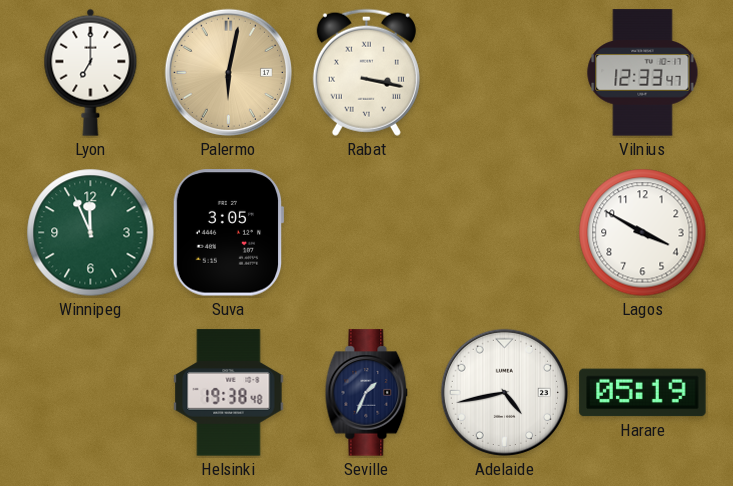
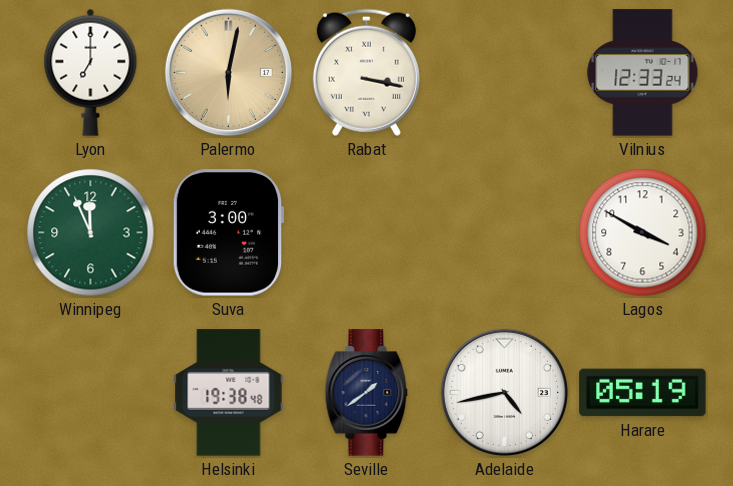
Vilnius: 12:33:47 -> 12:33:24
Suva: 3:05 -> 3:00
Seville: 1:34 -> 1:39
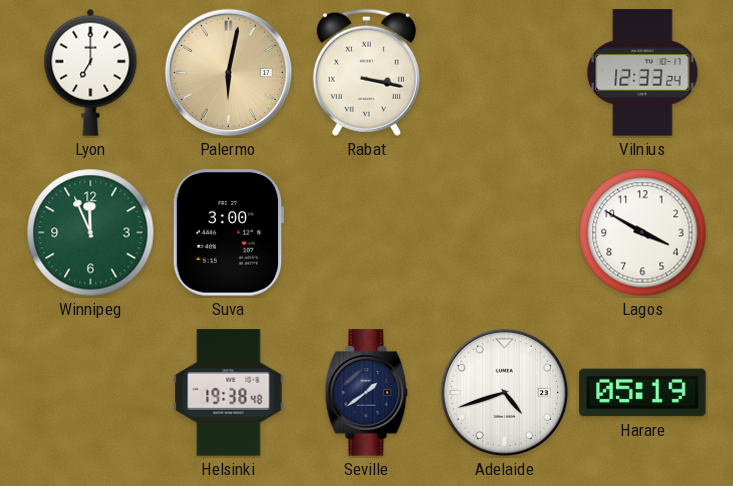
Adelaide: 4:43 -> 4:42
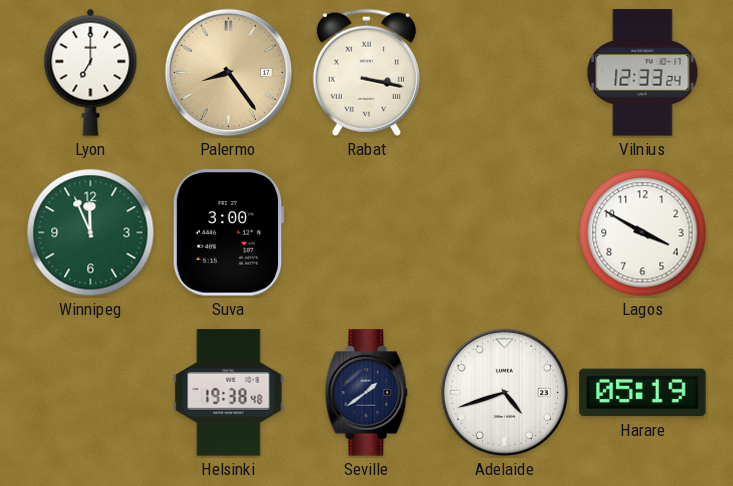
Palermo: 6:02 -> 8:24
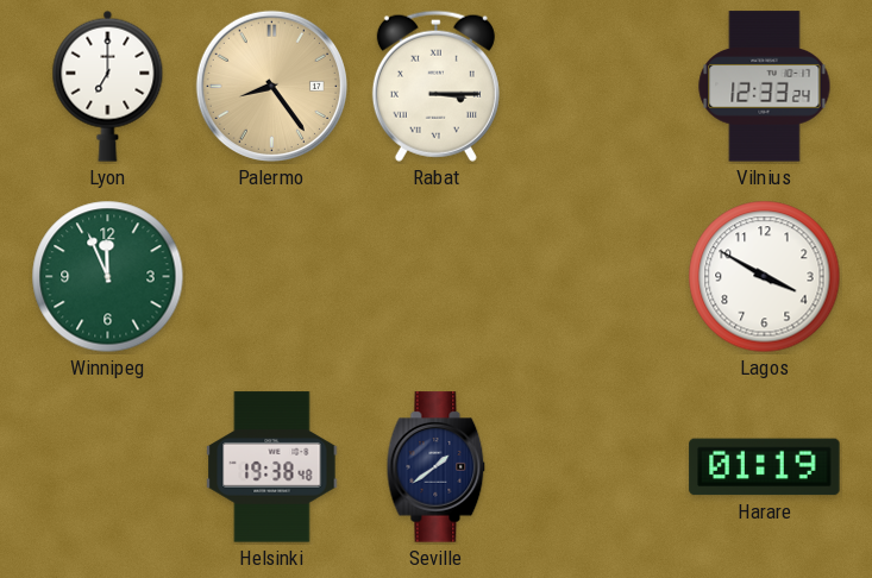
Rabat: 3:17 -> 3:15
Suva: 3:00 -> none
Adelaide: 4:42 -> none
Harare: 05:19 -> 01:19
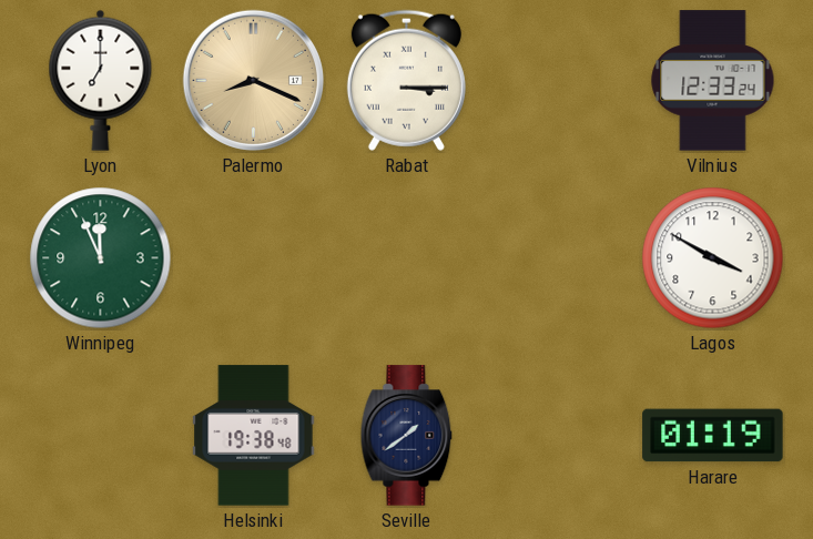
Palermo: 8:24 -> 8:19
